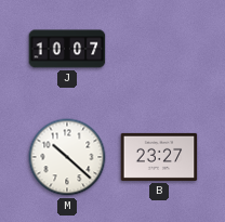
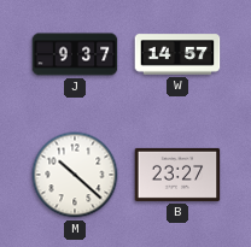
J: 10:07 -> 9:37
W: none -> 14:57
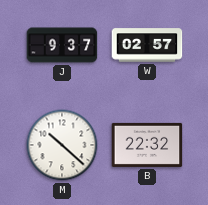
W: 14:57 -> 02:57
B: 23:27 -> 22:32
